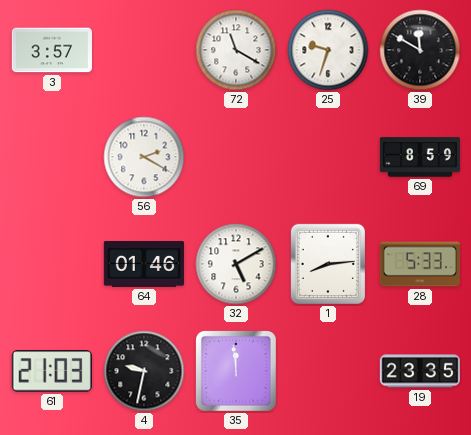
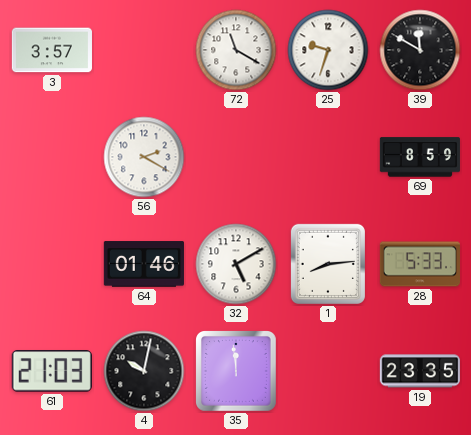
4: 9:32 -> 10:02
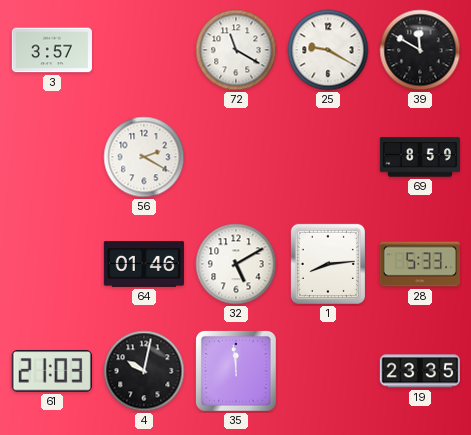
25: 9:33 -> 9:20
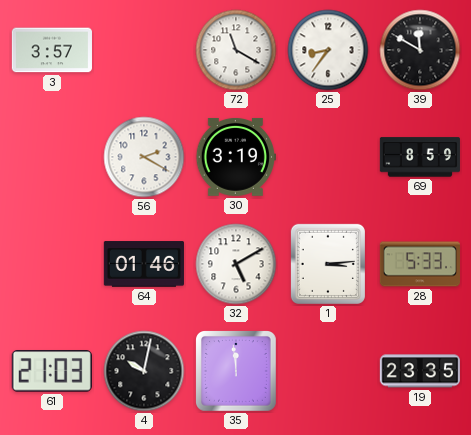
25: 9:20 -> 8:36
30: none -> 3:19
1: 8:14 -> 3:14
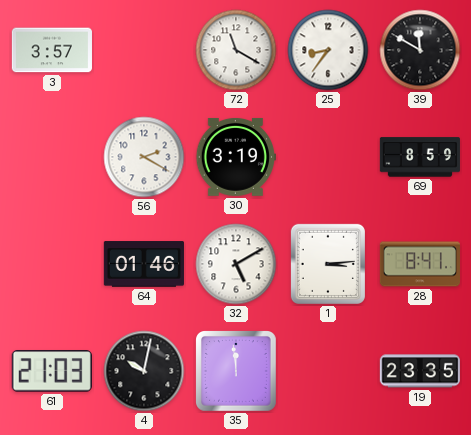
28: 5:33 -> 8:41
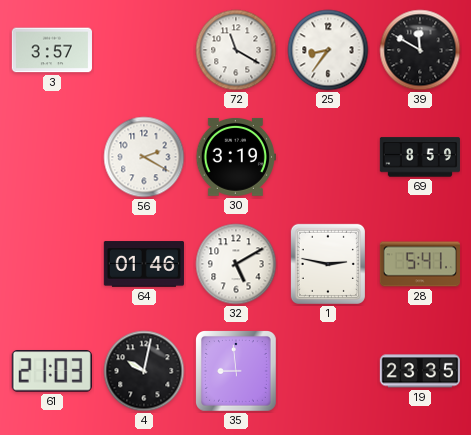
1: 3:14 -> 2:47
28: 8:41 -> 5:41
35: 11:59 -> 8:59
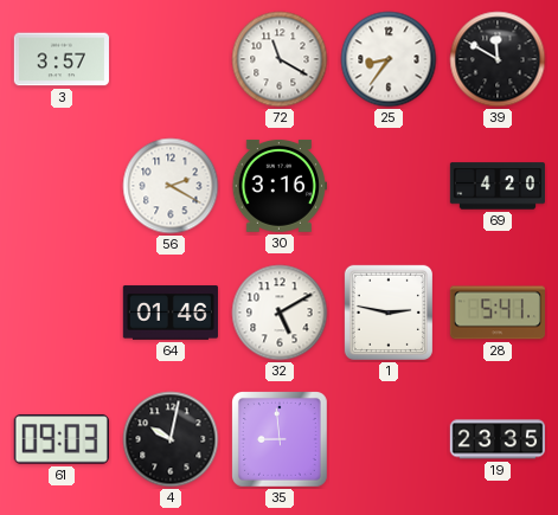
30: 3:19 -> 3:16
69: 8:59 -> 4:20
61: 21:03 -> 09:03
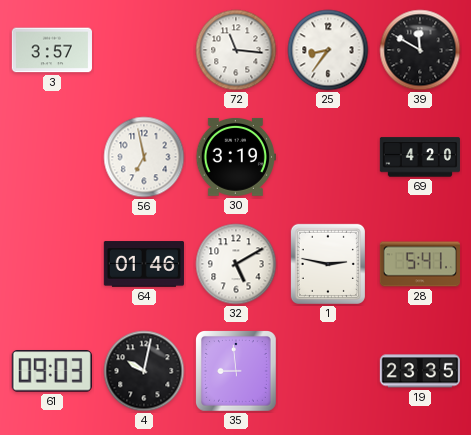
72: 11:20 -> 11:16
56: 2:20 -> 6:58
30: 3:16 -> 3:19
